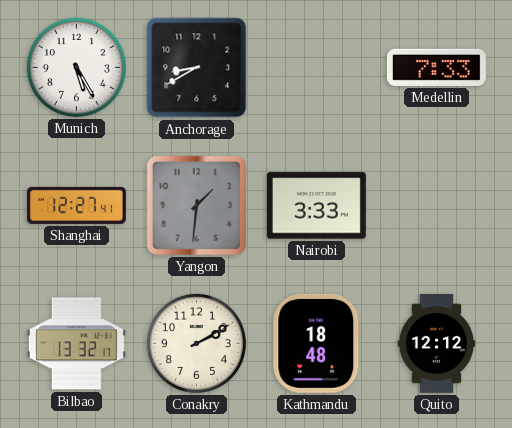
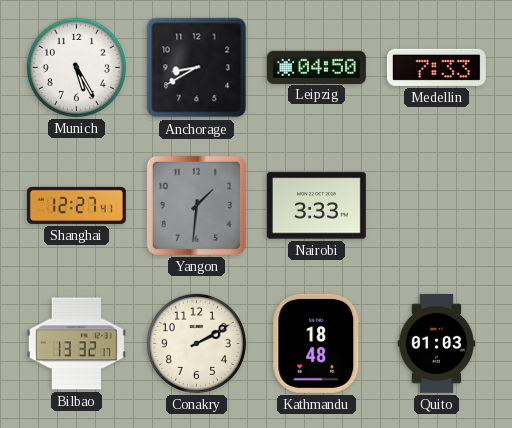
Leipzig: none -> 04:50
Quito: 12:12 -> 01:03
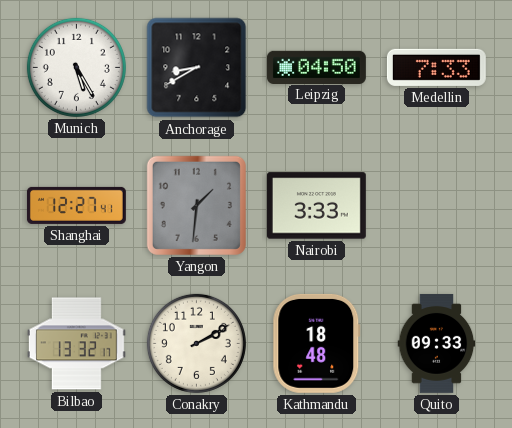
Quito: 01:03 -> 09:33
